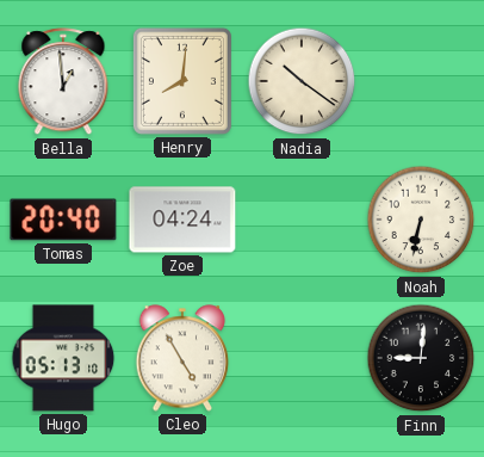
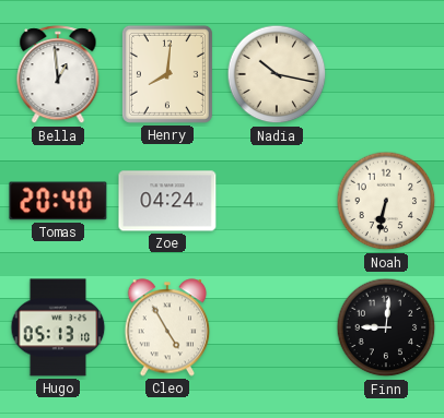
Nadia: 10:21 -> 10:17
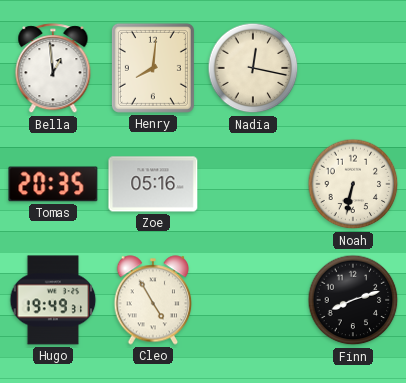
Nadia: 10:17 -> 12:17
Tomas: 20:40 -> 20:35
Zoe: 04:24 -> 05:16
Hugo: 05:13 -> 19:49
Finn: 9:01 -> 8:12
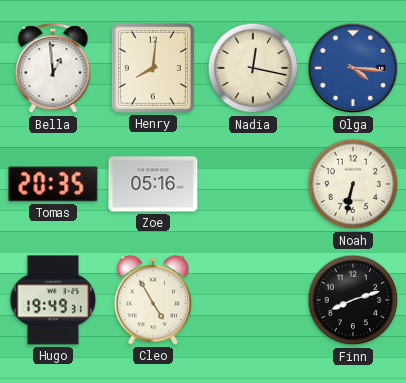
Olga: none -> 4:16
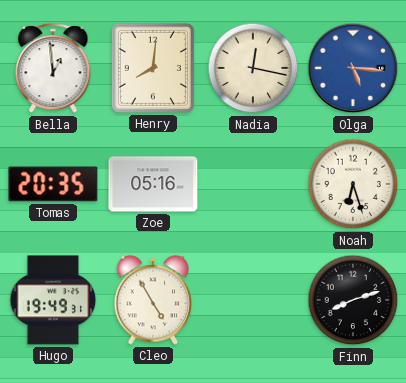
Olga: 4:16 -> 5:16
Noah: 6:32 -> 6:27
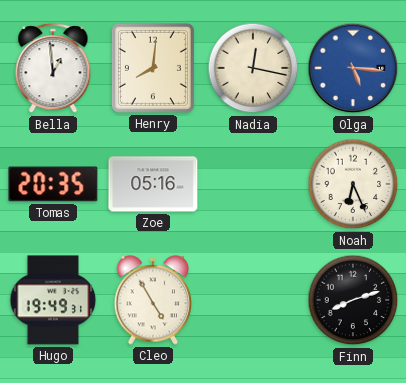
Noah: 6:27 -> 6:26
